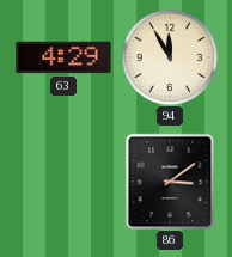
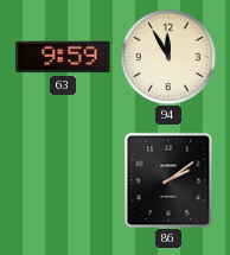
63: 4:29 -> 9:59
86: 3:09 -> 2:09
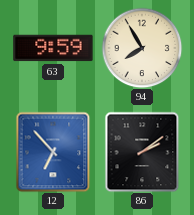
94: 11:55 -> 7:55
12: none -> 6:53
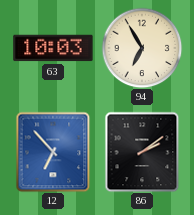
63: 9:59 -> 10:03
94: 7:55 -> 6:55
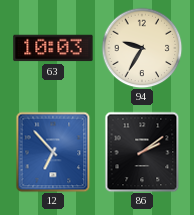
94: 6:55 -> 9:35
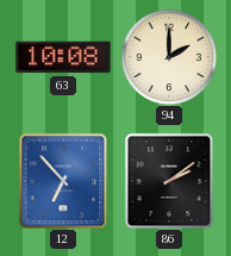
63: 10:03 -> 10:08
94: 9:35 -> 2:00
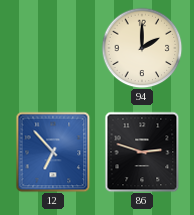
63: 10:08 -> none
86: 2:09 -> 2:48
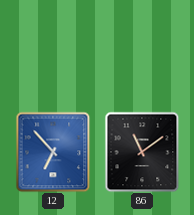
94: 2:00 -> none
86: 2:48 -> 11:09
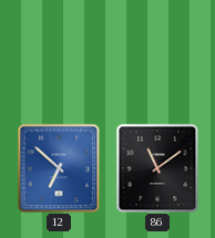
12: 6:53 -> 6:52
